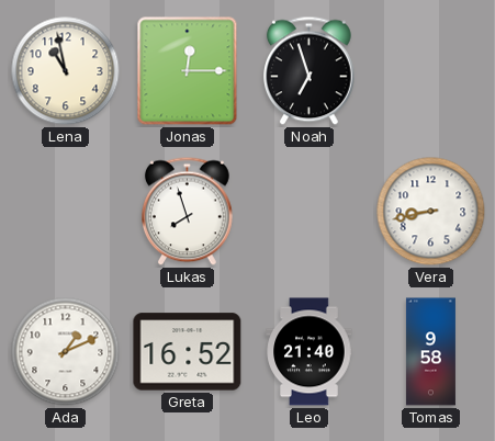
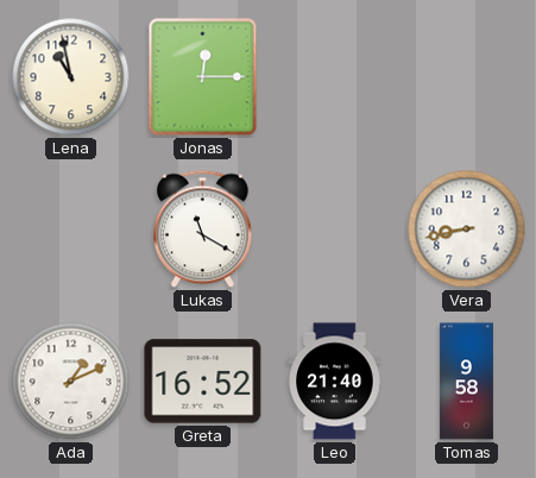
Noah: 6:57 -> none
Lukas: 7:57 -> 11:20
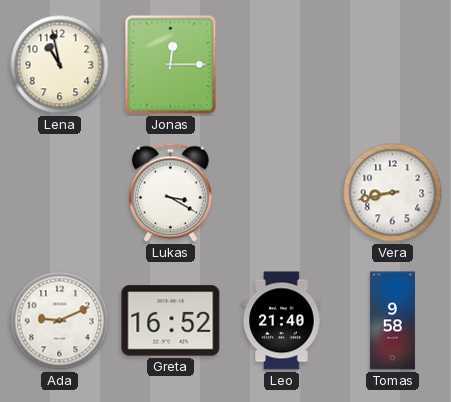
Lukas: 11:20 -> 3:20
Ada: 1:11 -> 9:11
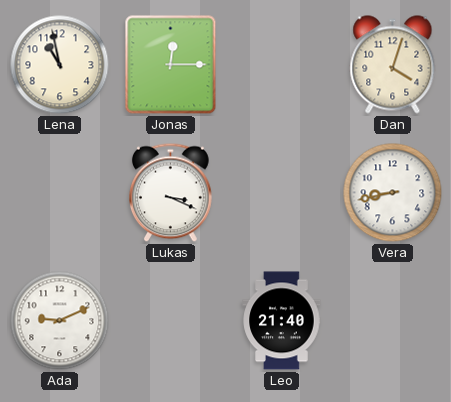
Dan: none -> 4:03
Lukas: 3:20 -> 3:19
Greta: 16:52 -> none
Tomas: 9:58 -> none
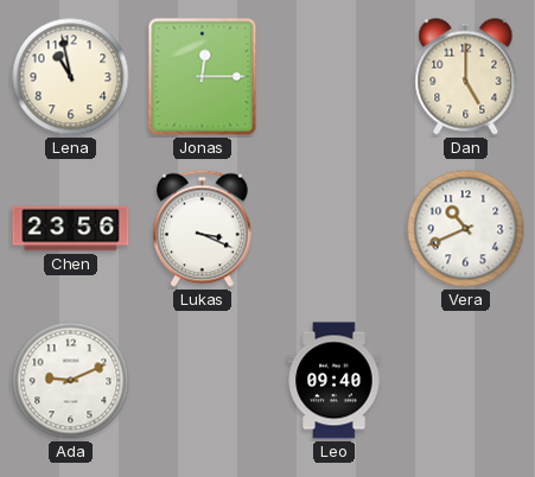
Dan: 4:03 -> 5:00
Chen: none -> 23:56
Vera: 8:43 -> 10:41
Leo: 21:40 -> 09:40
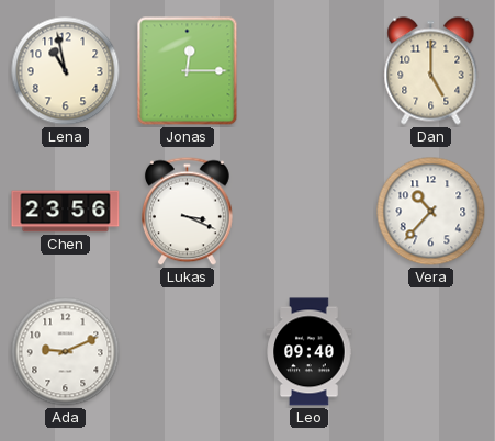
Vera: 10:41 -> 10:37
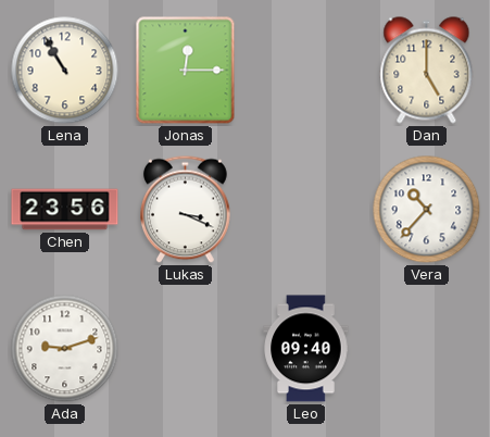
Lena: 10:58 -> 10:55
Ada: 9:11 -> 9:12
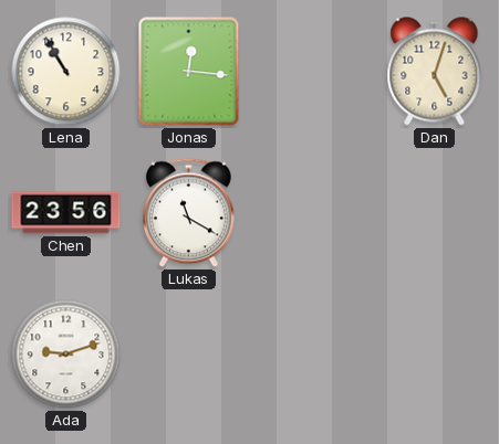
Jonas: 12:15 -> 12:16
Dan: 5:00 -> 5:03
Lukas: 3:19 -> 11:20
Vera: 10:37 -> none
Leo: 09:40 -> none
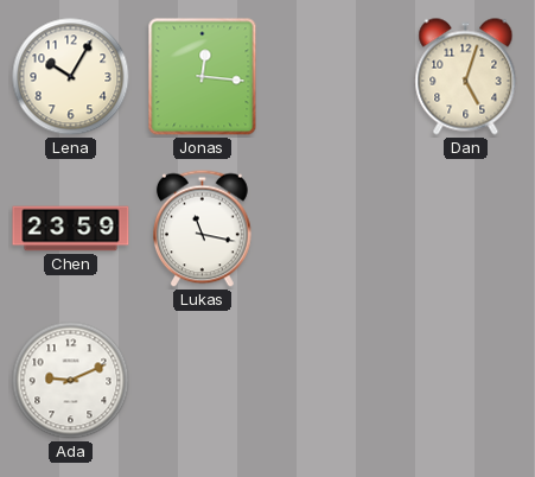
Lena: 10:55 -> 10:05
Chen: 23:56 -> 23:59
Lukas: 11:20 -> 11:17
Ada: 9:12 -> 9:11
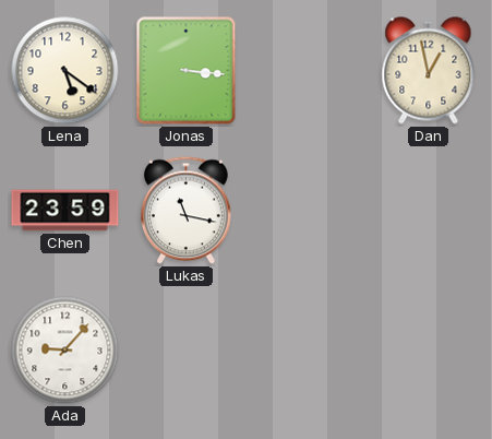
Lena: 10:05 -> 5:21
Jonas: 12:16 -> 3:16
Dan: 5:03 -> 12:58
Ada: 9:11 -> 9:07
